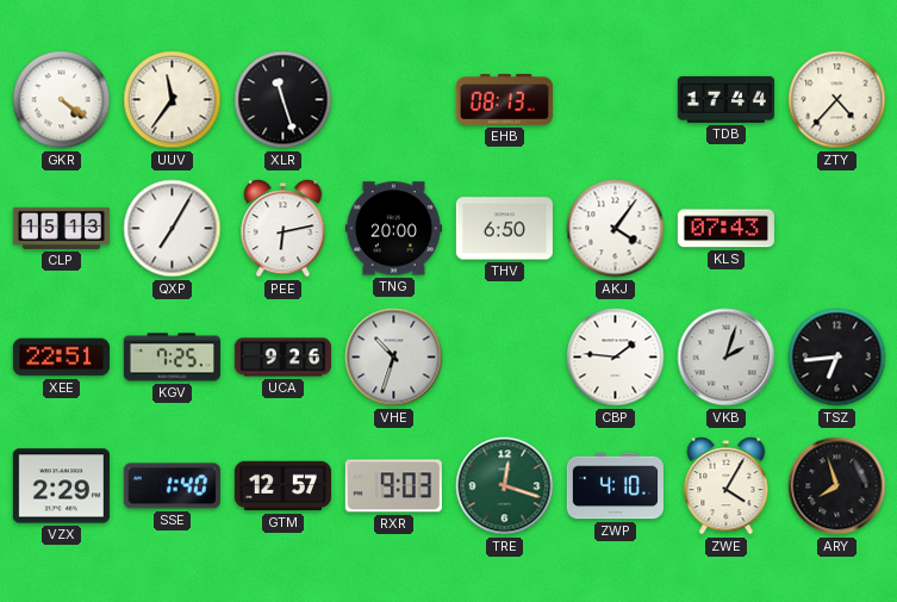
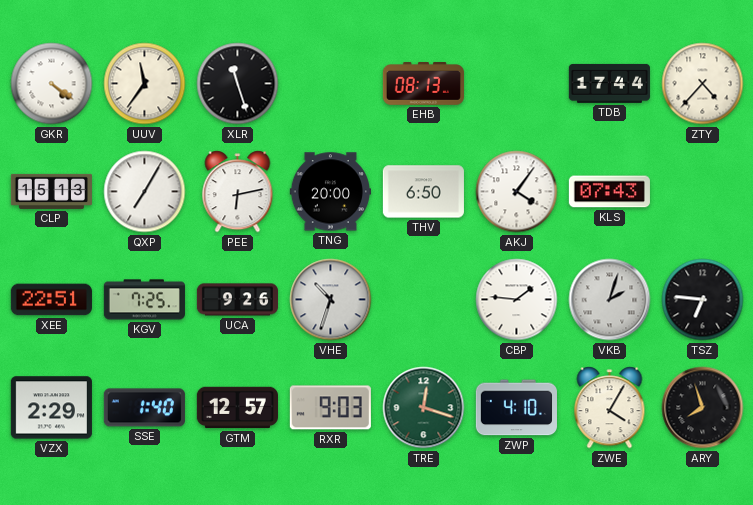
TSZ: 6:44 -> 6:46
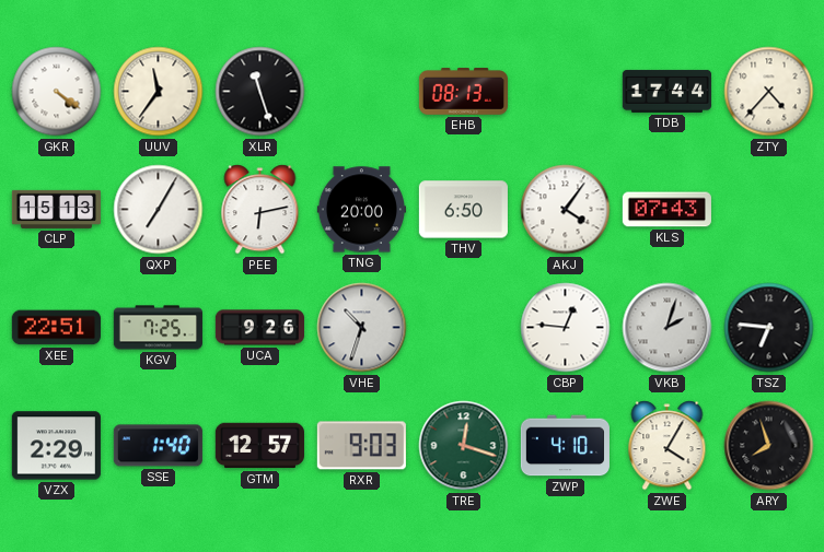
CBP: 1:46 -> 12:46
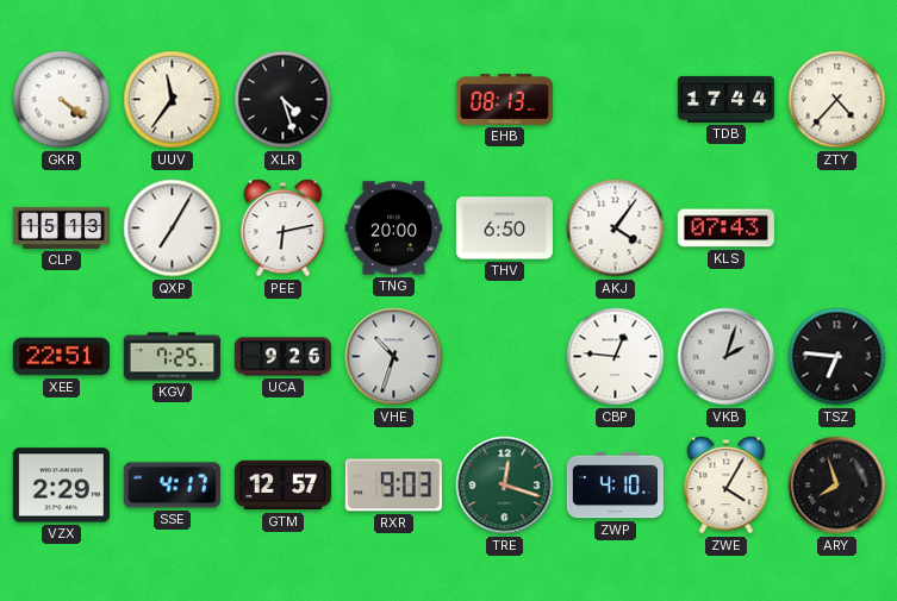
XLR: 11:27 -> 4:27
SSE: 1:40 -> 4:17
